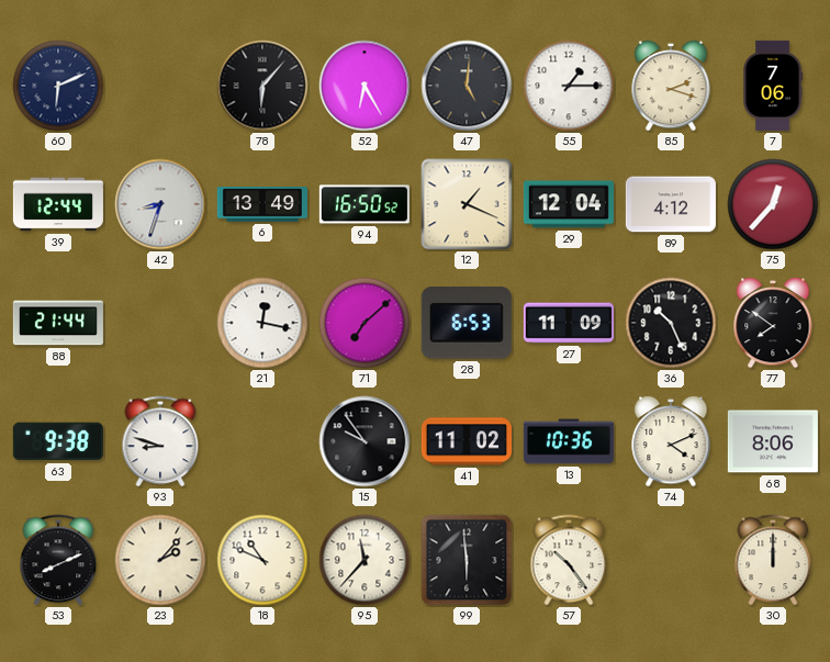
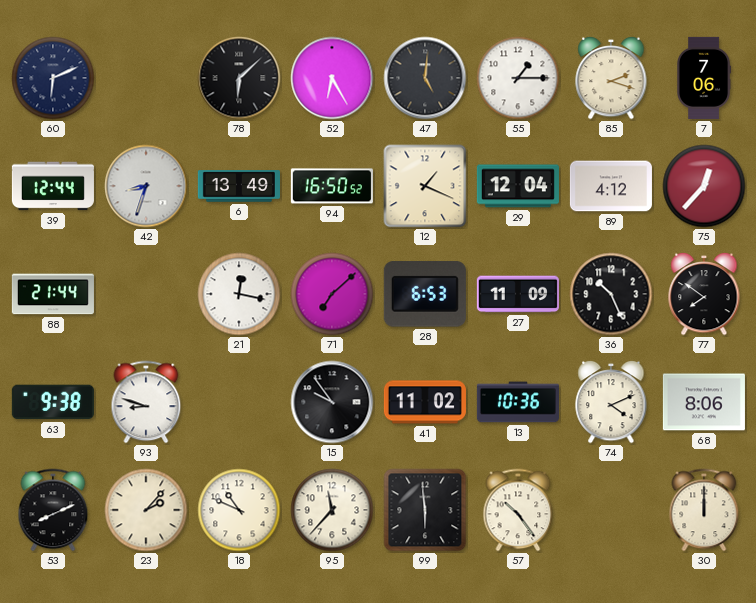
78: 6:07 -> 6:08
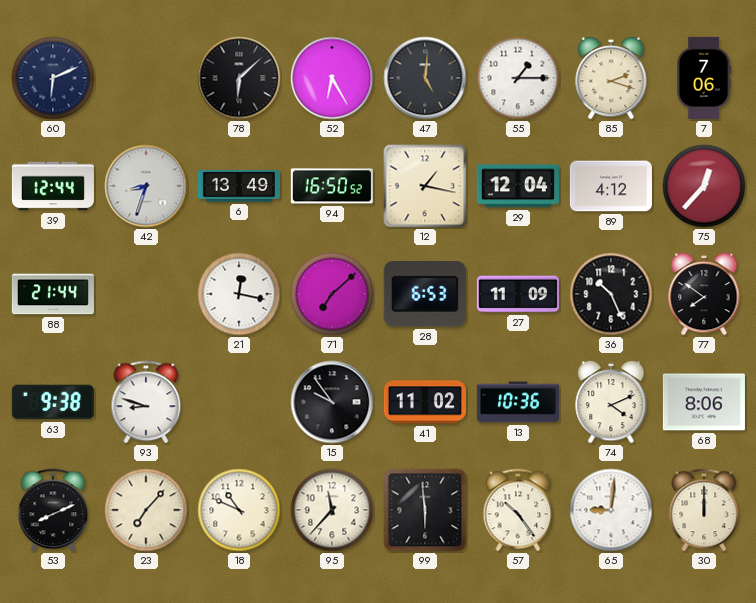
12: 1:19 -> 1:17
23: 2:07 -> 7:07
65: none -> 9:01
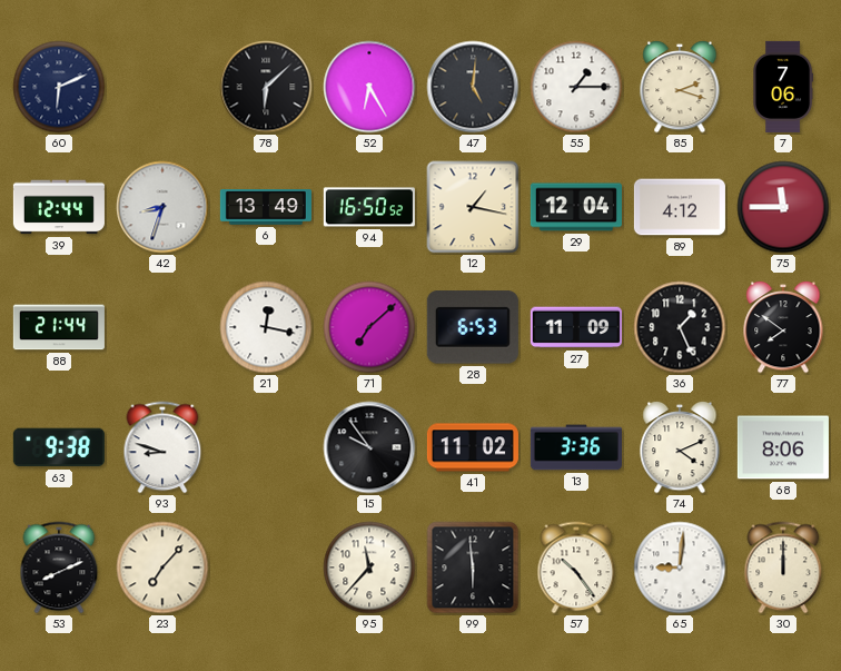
75: 12:37 -> 11:45
36: 10:26 -> 1:26
13: 10:36 -> 3:36
18: 10:49 -> none
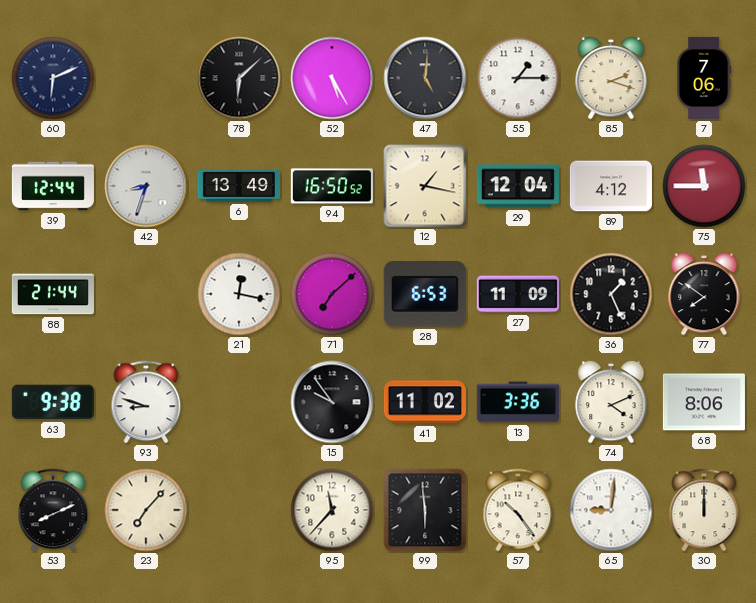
52: 6:25 -> 5:25
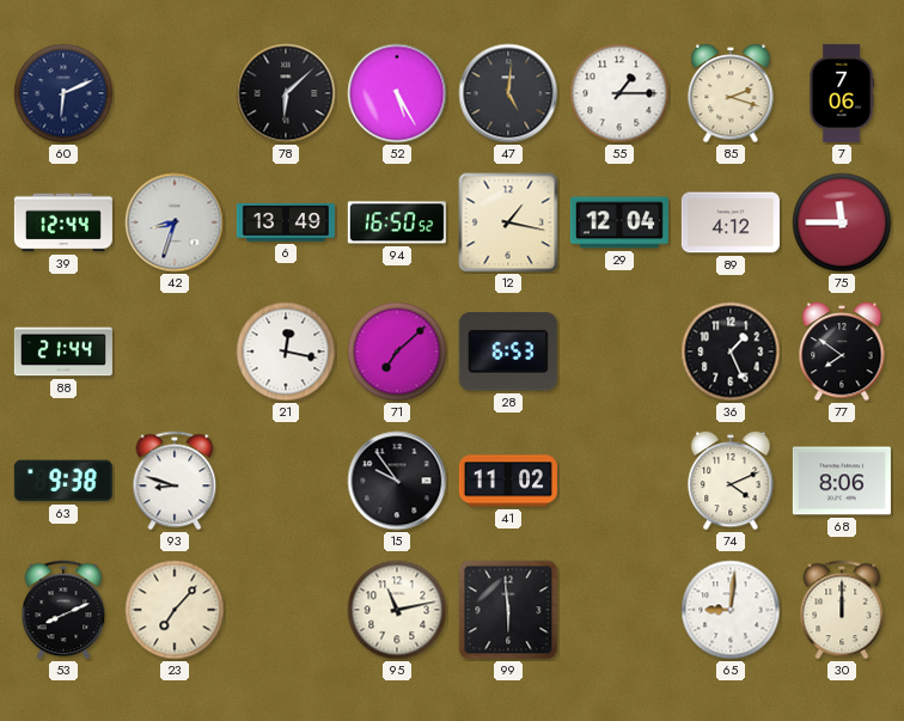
27: 11:09 -> none
13: 3:36 -> none
95: 11:37 -> 11:13
57: 10:24 -> none
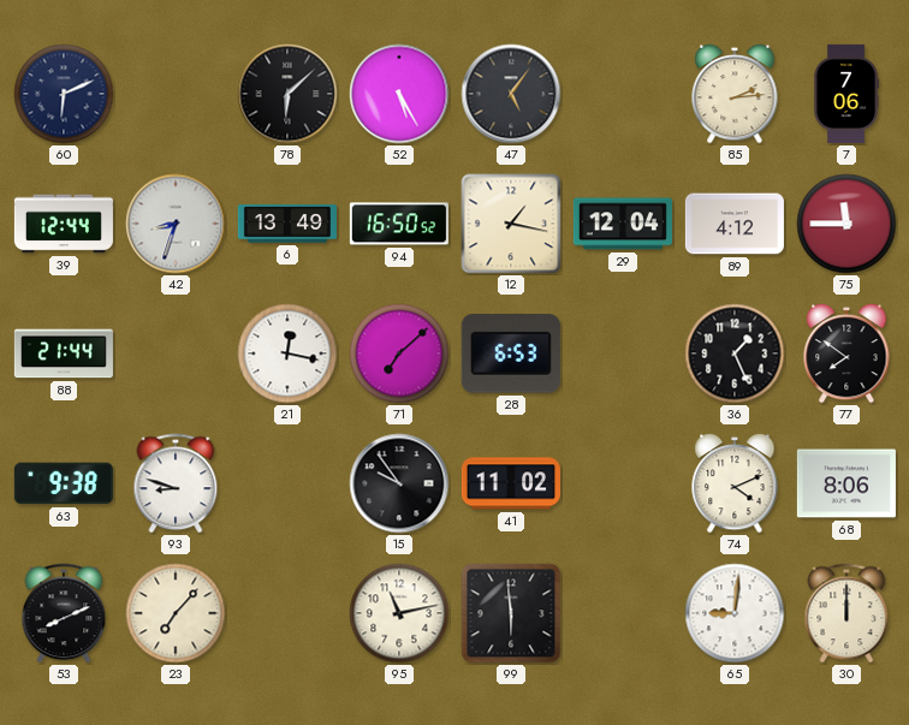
47: 5:01 -> 5:06
55: 1:15 -> none
85: 2:18 -> 2:14
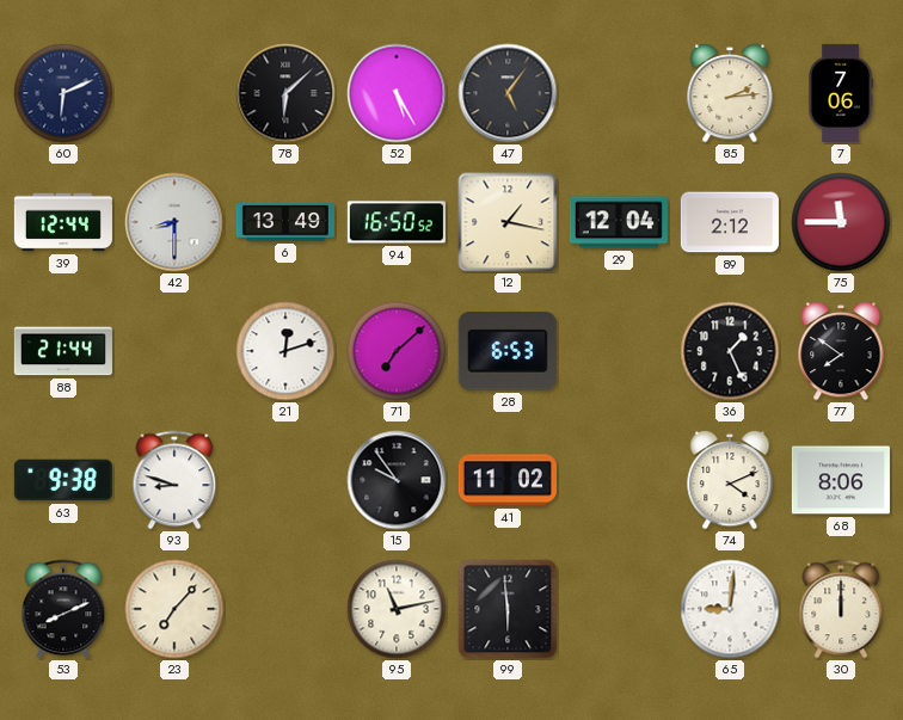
42: 8:33 -> 8:30
89: 4:12 -> 2:12
21: 12:17 -> 12:12
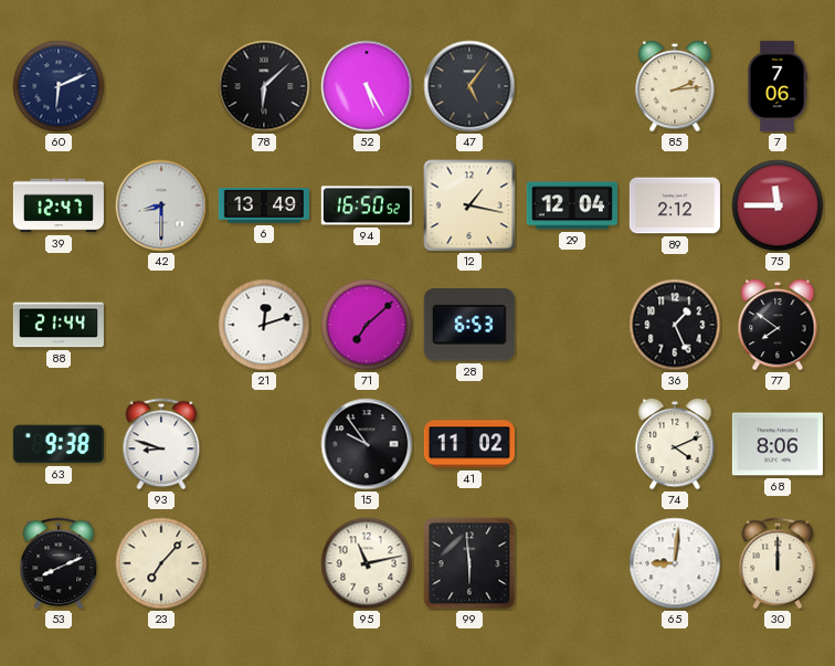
39: 12:44 -> 12:47
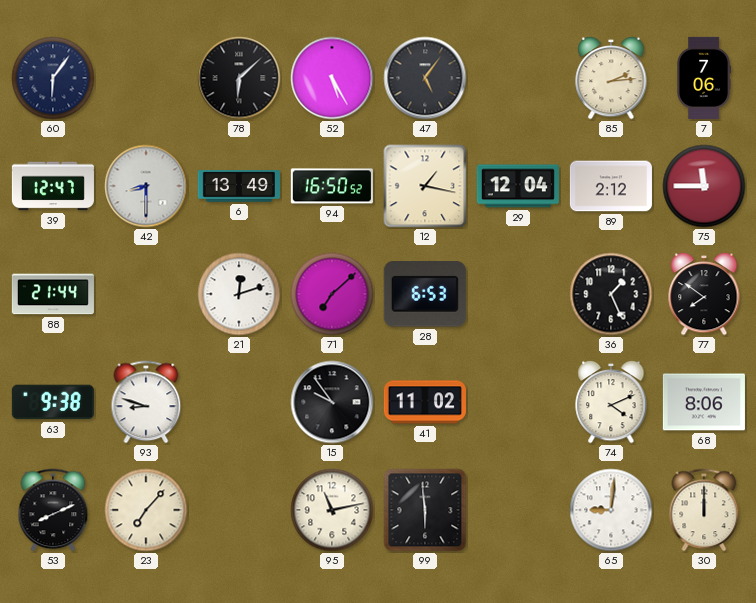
60: 6:11 -> 6:06
